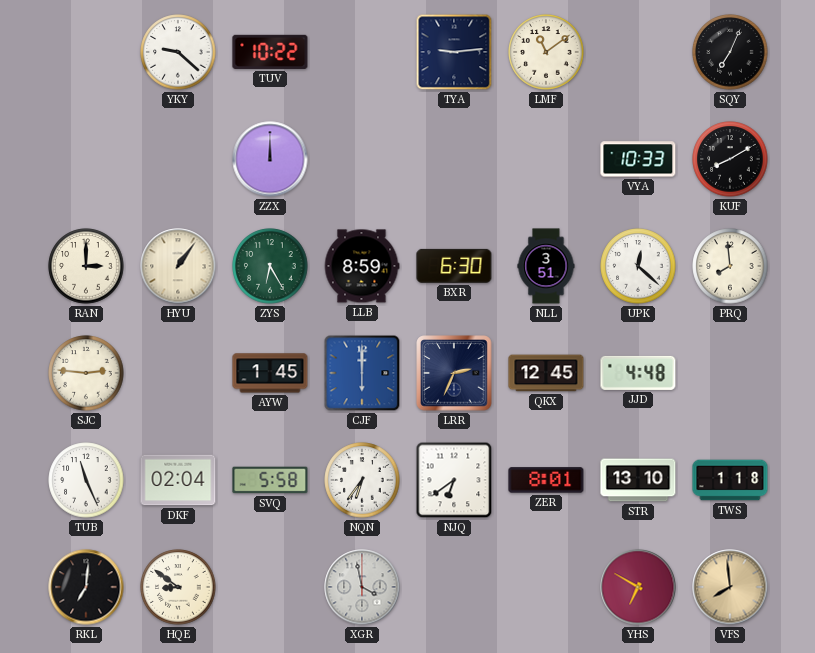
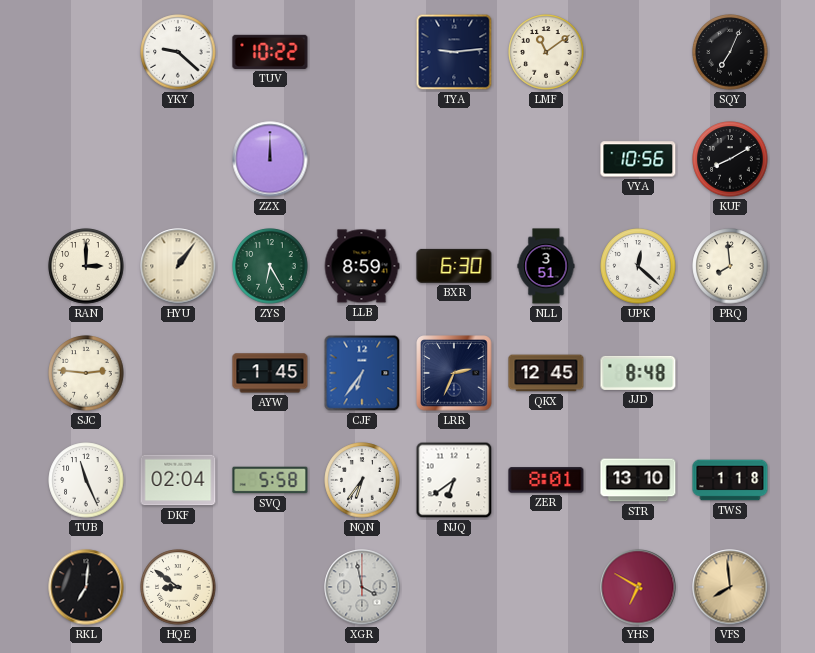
VYA: 10:33 -> 10:56
CJF: 6:00 -> 6:36
JJD: 4:48 -> 8:48
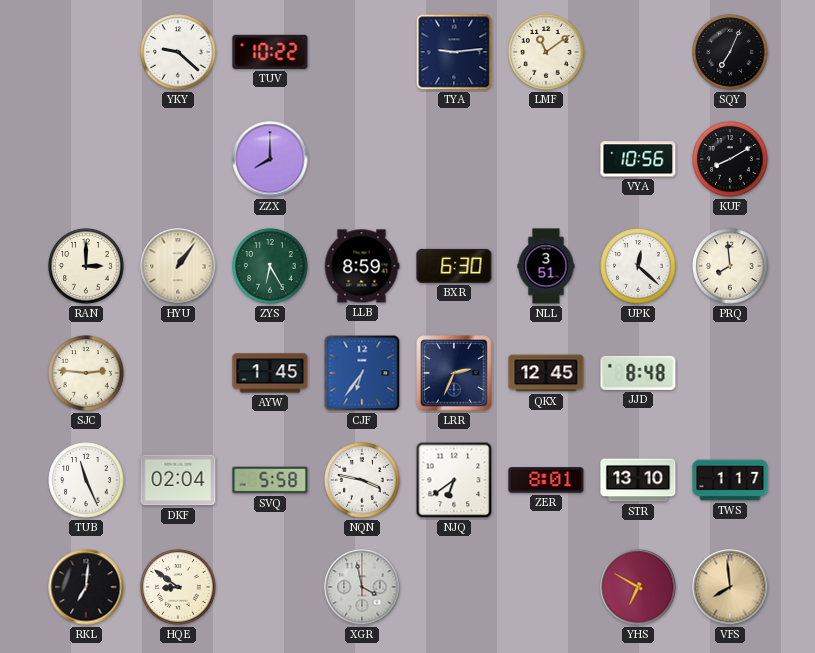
ZZX: 12:00 -> 8:00
NQN: 6:36 -> 3:47
TWS: 1:18 -> 1:17
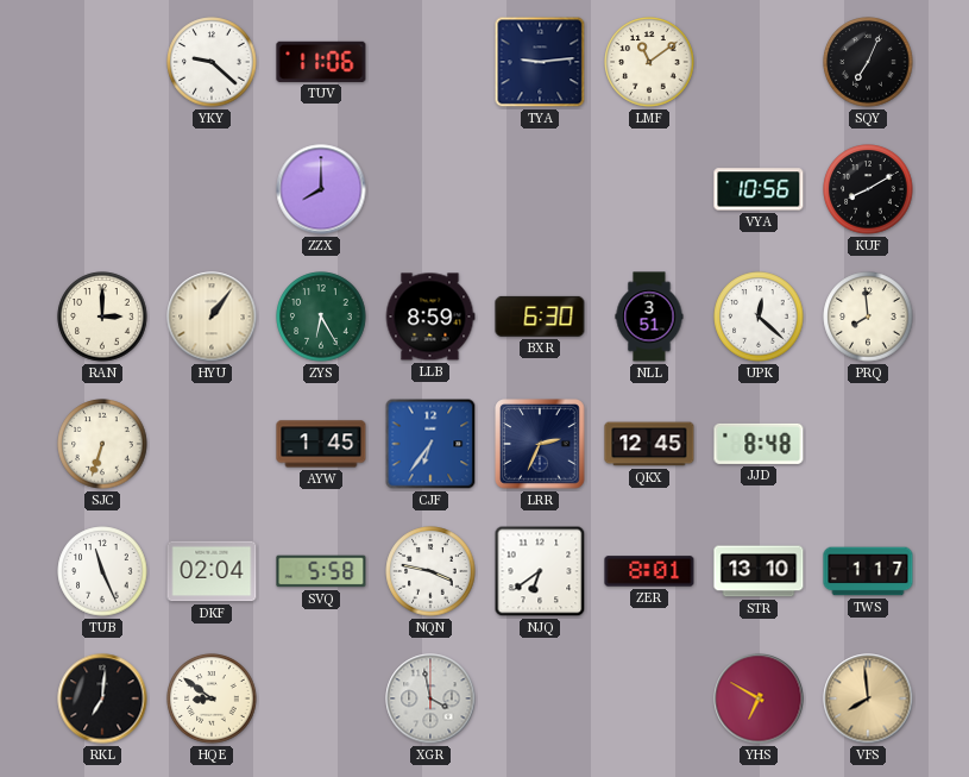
TUV: 10:22 -> 11:06
SJC: 2:46 -> 6:33
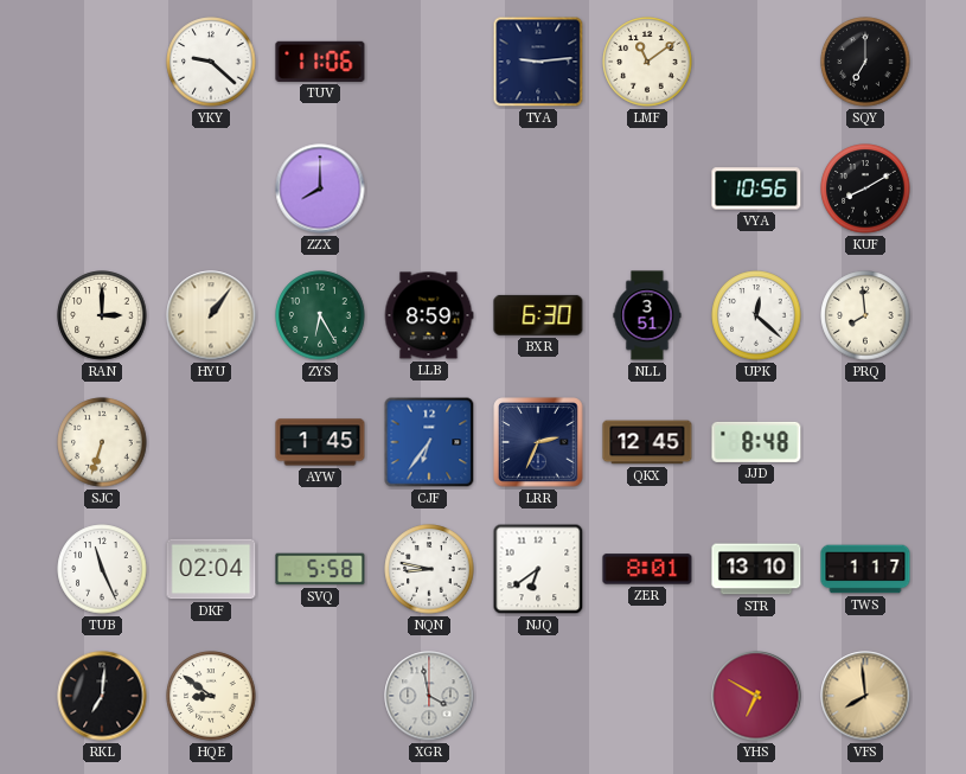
SQY: 7:04 -> 7:00
NQN: 3:47 -> 8:47
